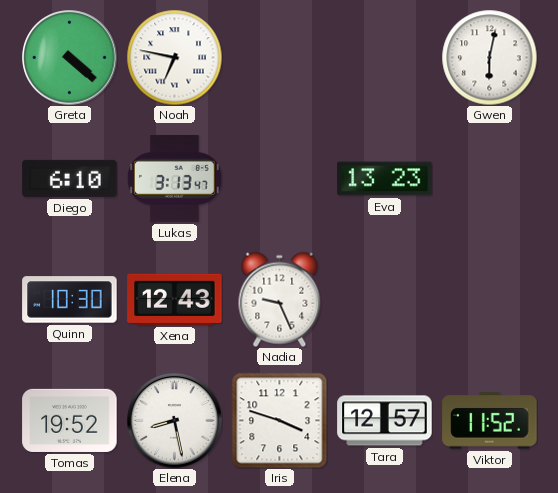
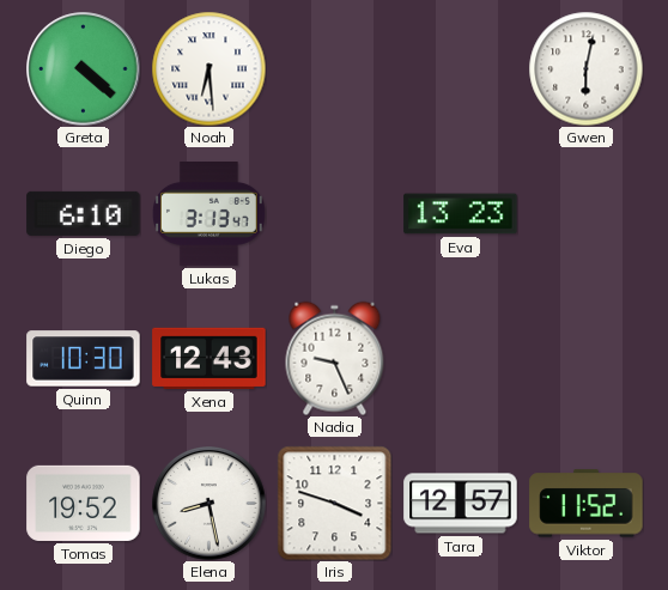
Noah: 6:47 -> 6:29
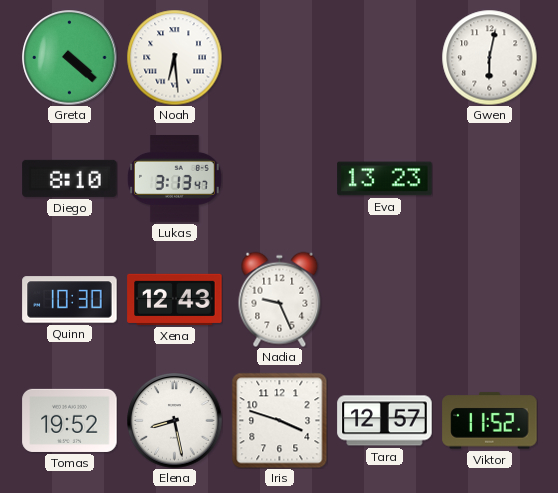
Diego: 6:10 -> 8:10
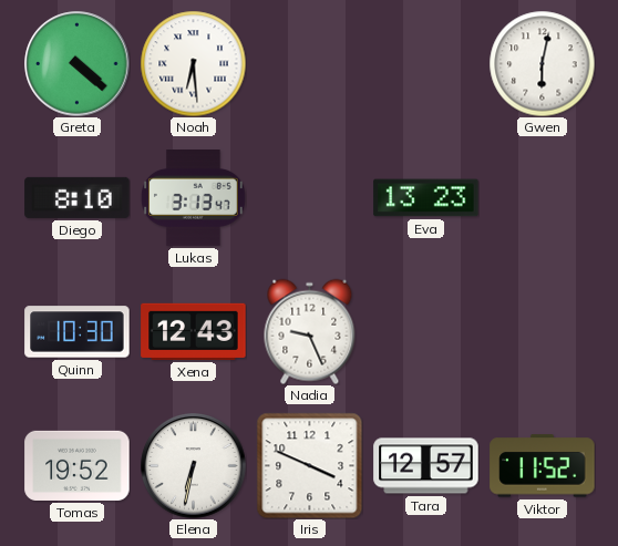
Elena: 8:28 -> 6:32
Iris: 3:48 -> 3:49
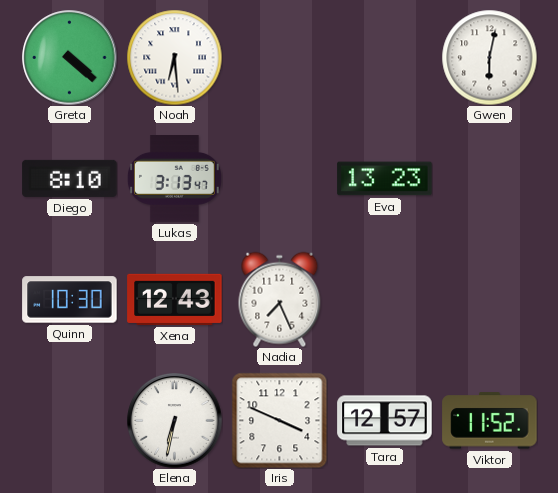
Nadia: 9:26 -> 7:26
Tomas: 19:52 -> none
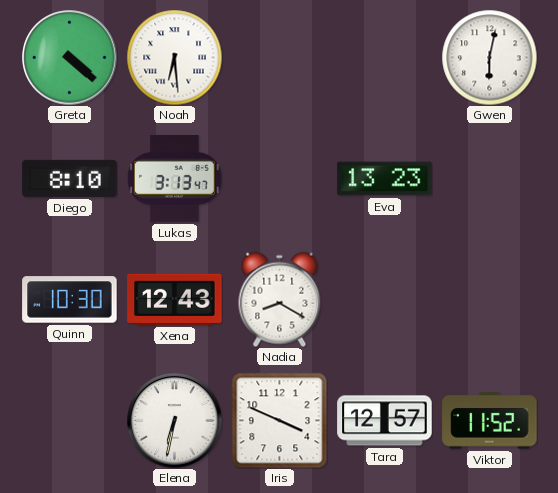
Nadia: 7:26 -> 8:20
